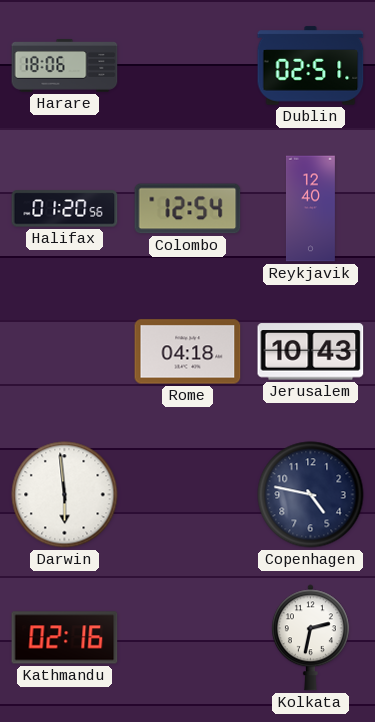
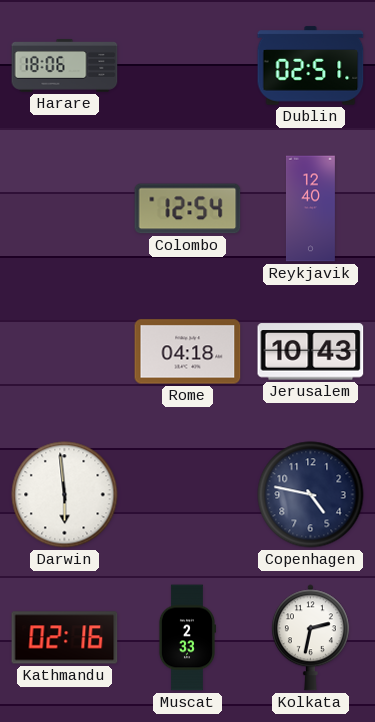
Halifax: 01:20 -> none
Muscat: none -> 2:33
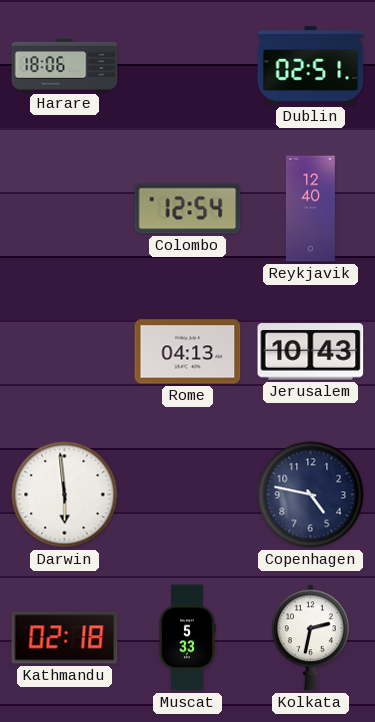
Rome: 04:18 -> 04:13
Kathmandu: 02:16 -> 02:18
Muscat: 2:33 -> 5:33
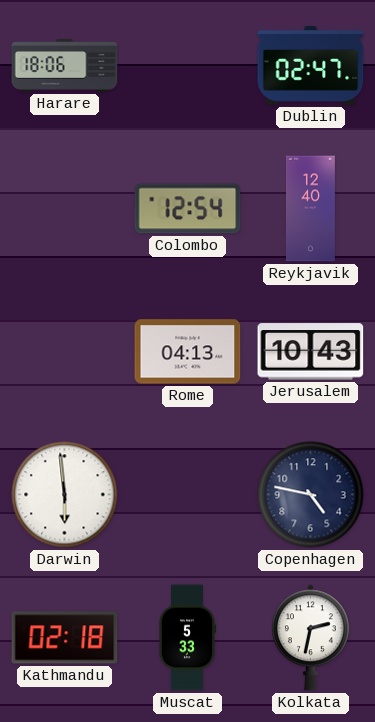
Dublin: 02:51 -> 02:47
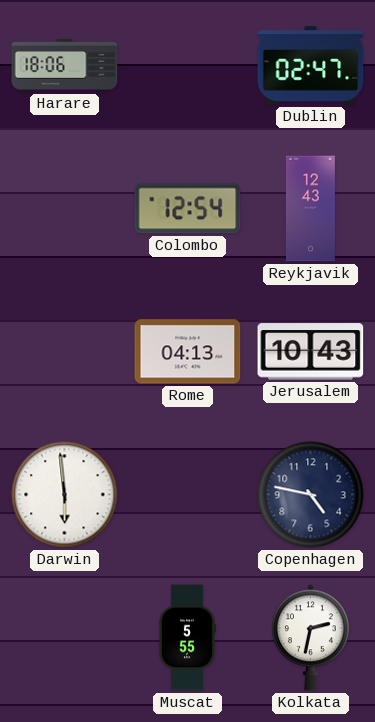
Reykjavik: 12:40 -> 12:43
Kathmandu: 02:18 -> none
Muscat: 5:33 -> 5:55
